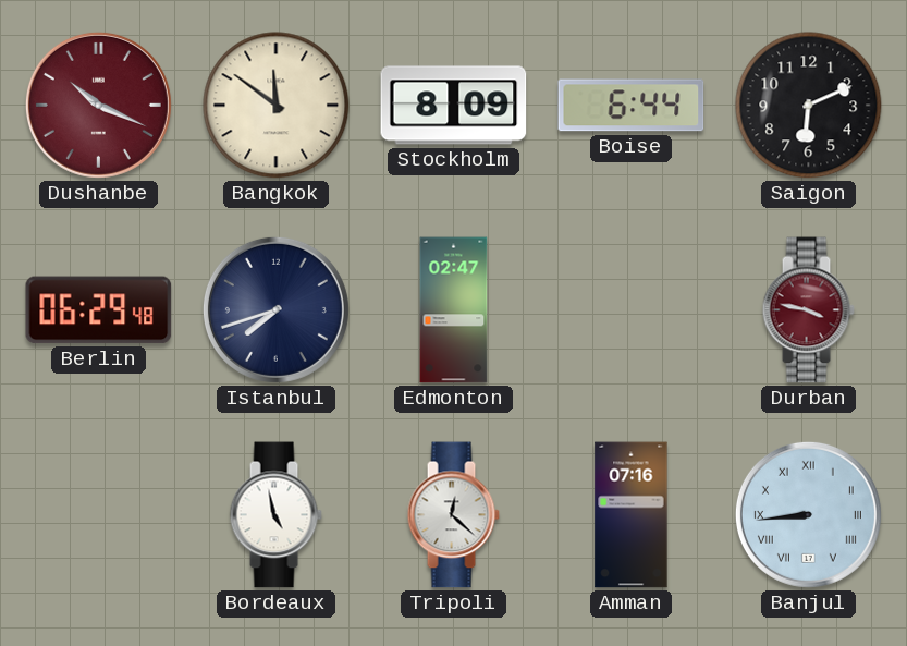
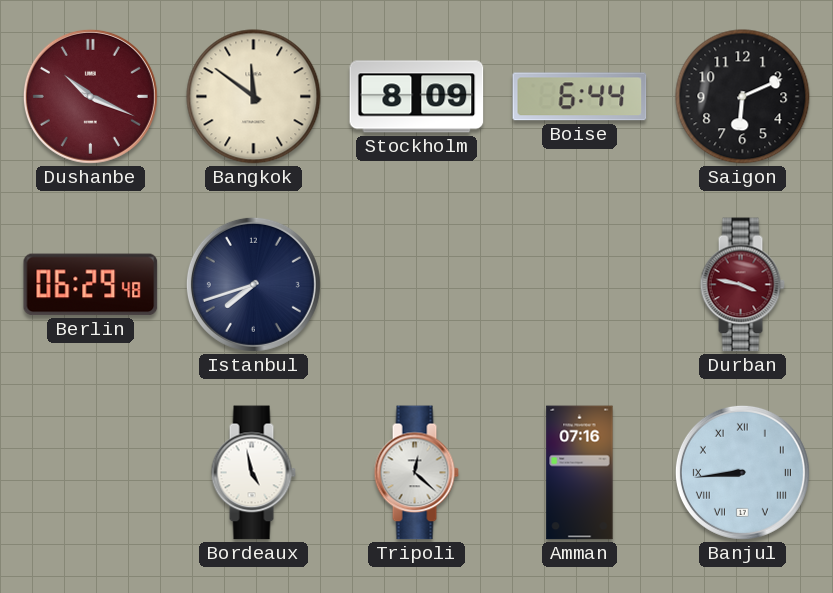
Edmonton: 02:47 -> none
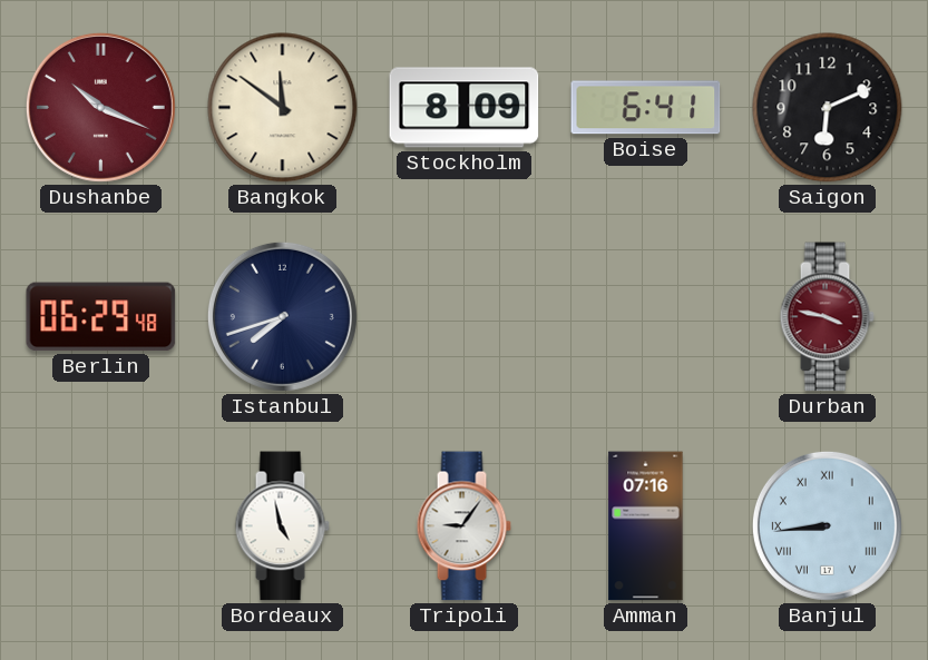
Boise: 6:44 -> 6:41
Tripoli: 12:22 -> 9:06
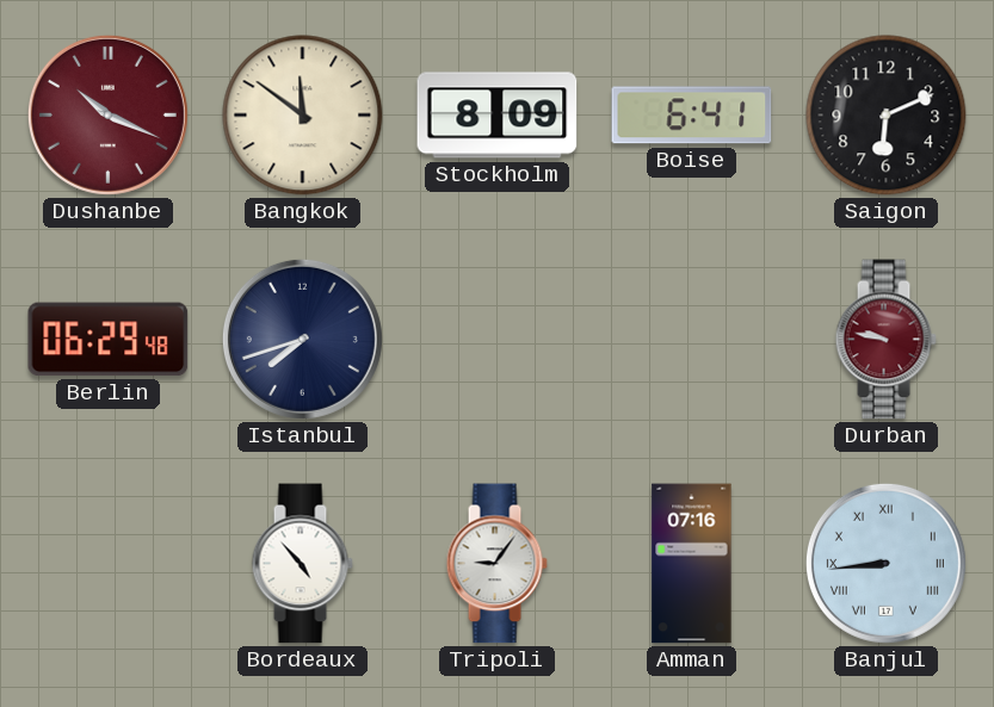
Durban: 3:47 -> 9:47
Bordeaux: 4:58 -> 4:53
